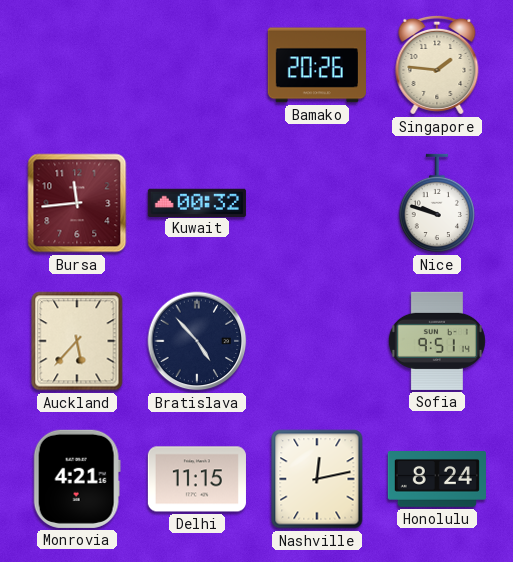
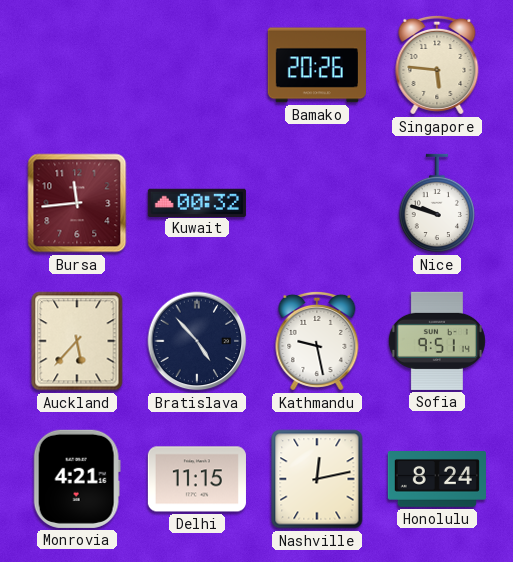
Singapore: 1:46 -> 5:46
Kathmandu: none -> 9:28
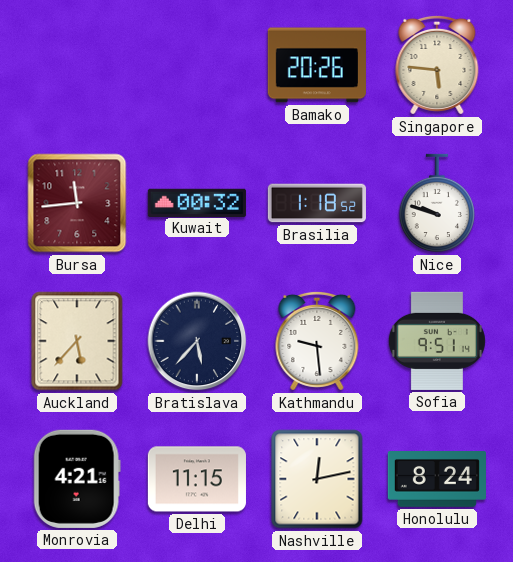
Brasilia: none -> 1:18
Bratislava: 4:53 -> 5:37
Kathmandu: 9:28 -> 9:29
